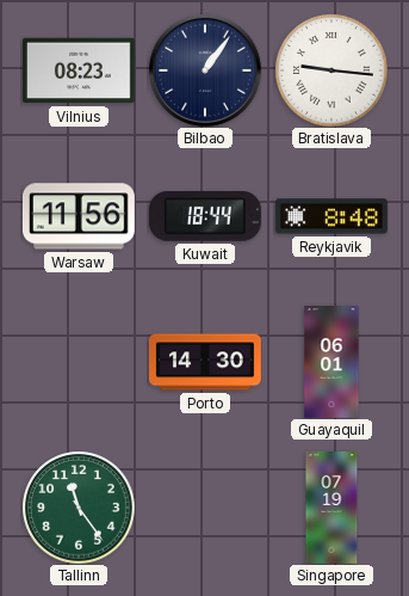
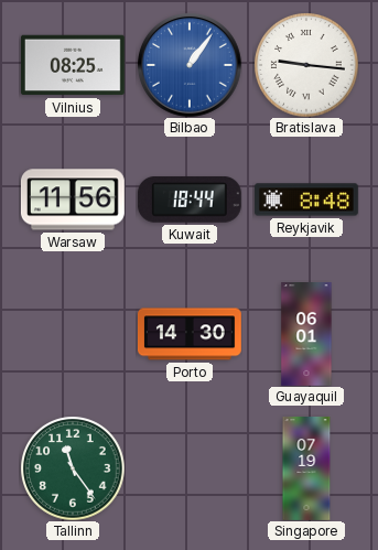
Vilnius: 08:23 -> 08:25
Bilbao dial: navy -> blue
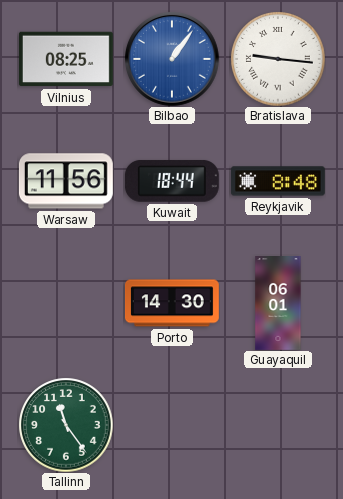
Singapore: 07:19 -> none
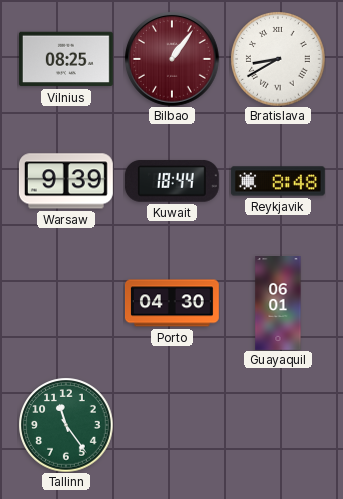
Bilbao dial: blue -> burgundy
Bratislava: 9:16 -> 8:40
Warsaw: 11:56 -> 9:39
Porto: 14:30 -> 04:30
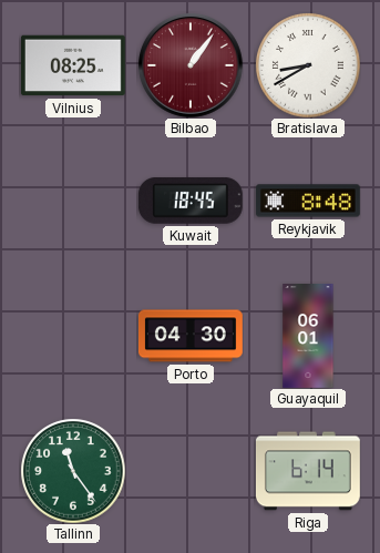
Warsaw: 9:39 -> none
Kuwait: 18:44 -> 18:45
Riga: none -> 6:14
